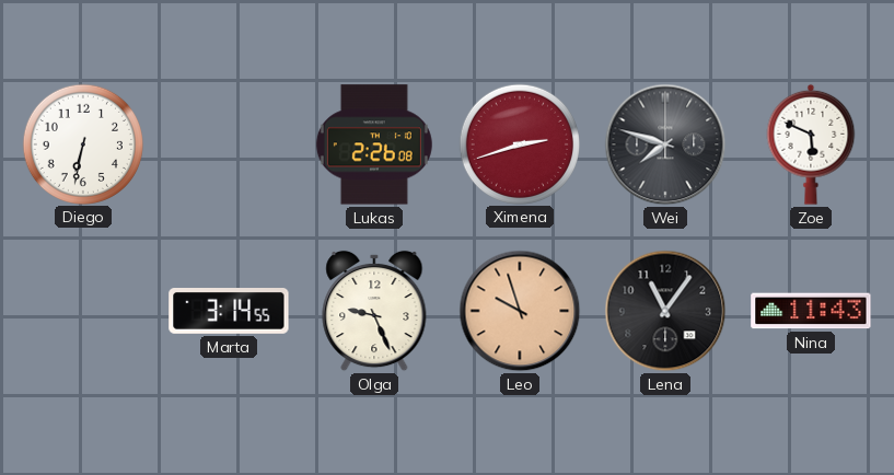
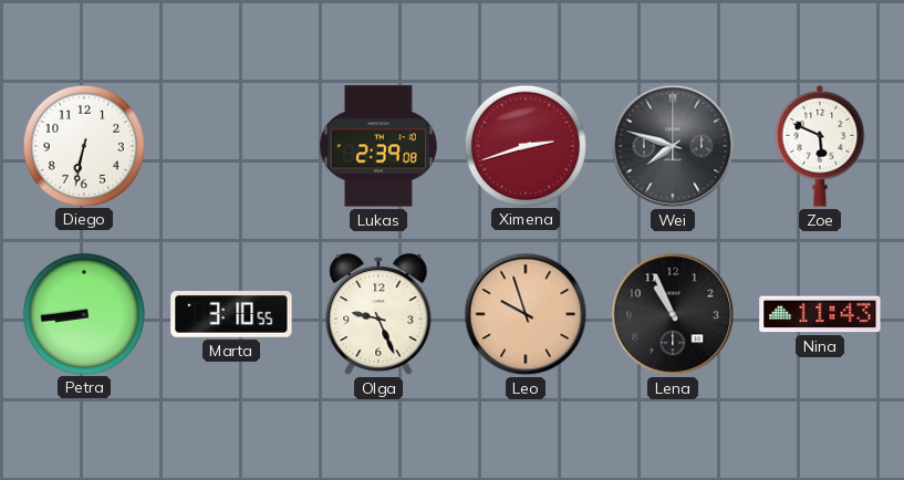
Lukas: 2:26 -> 2:39
Petra: none -> 8:44
Marta: 3:14 -> 3:10
Lena: 11:06 -> 10:56
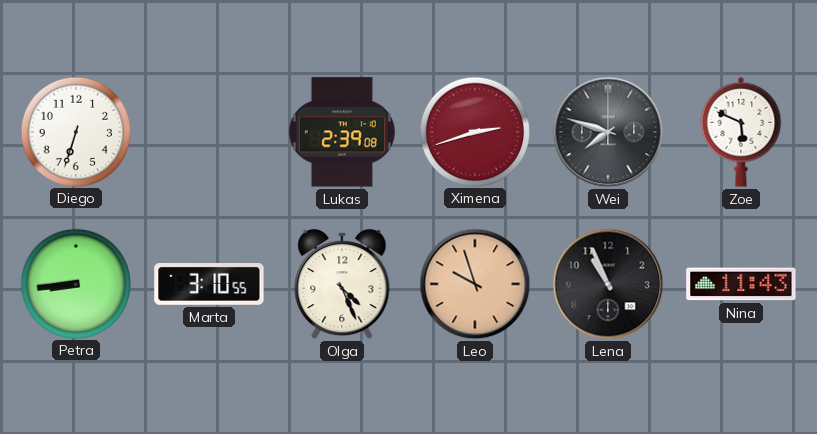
Diego: 6:32 -> 6:33
Olga: 9:26 -> 4:26
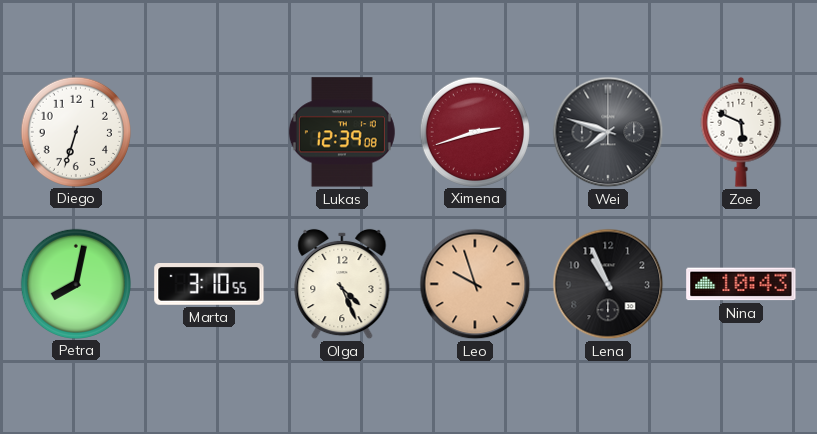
Lukas: 2:39 -> 12:39
Petra: 8:44 -> 8:02
Nina: 11:43 -> 10:43
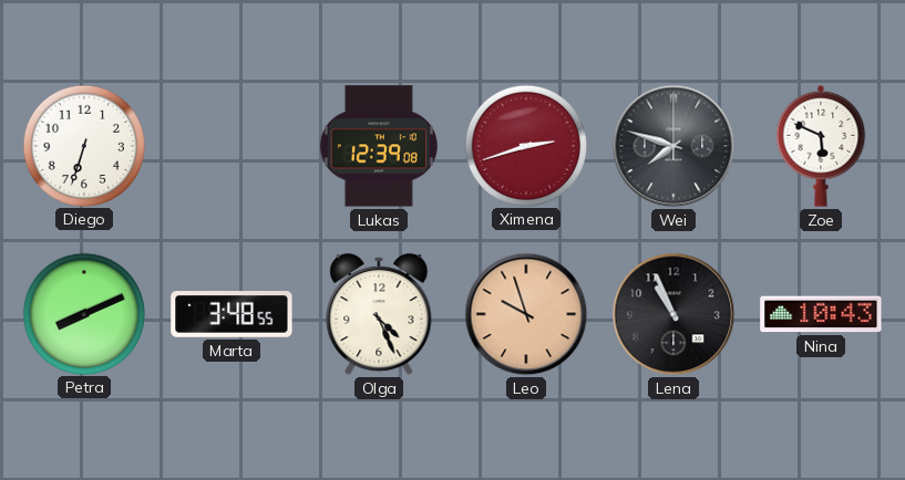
Petra: 8:02 -> 8:11
Marta: 3:10 -> 3:48
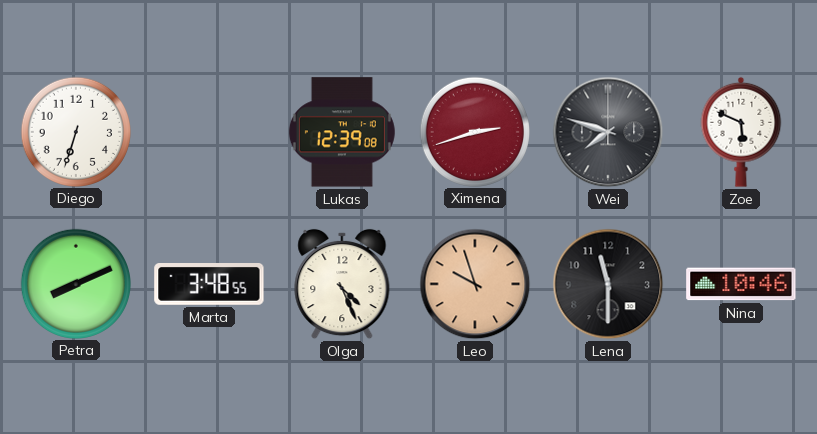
Lena: 10:56 -> 11:30
Nina: 10:43 -> 10:46
